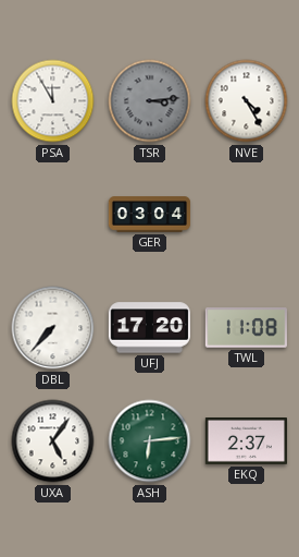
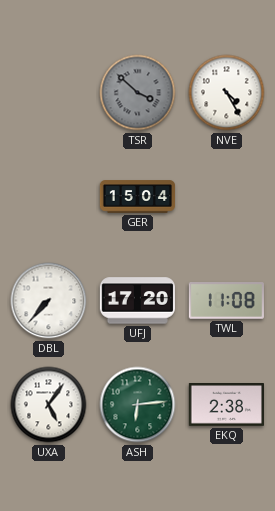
PSA: 11:55 -> none
TSR: 3:14 -> 3:52
GER: 03:04 -> 15:04
EKQ: 2:37 -> 2:38
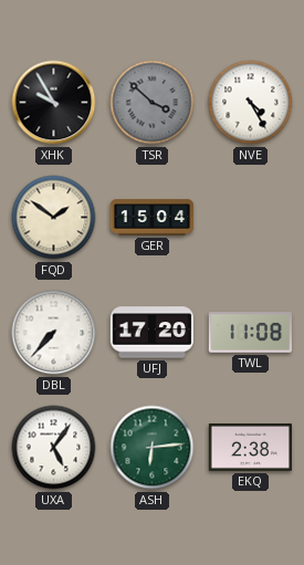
XHK: none -> 9:55
FQD: none -> 1:51
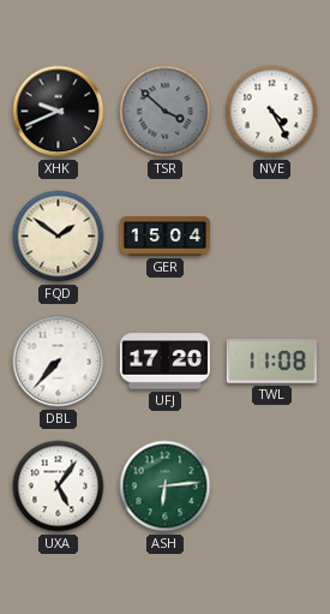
XHK: 9:55 -> 9:41
EKQ: 2:38 -> none
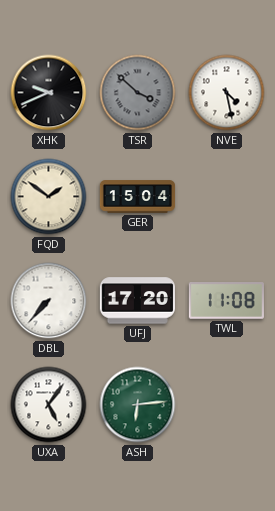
NVE: 4:25 -> 4:28
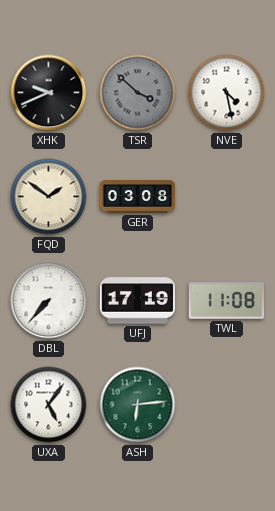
GER: 15:04 -> 03:08
UFJ: 17:20 -> 17:19
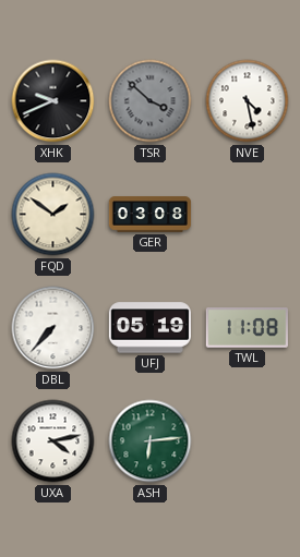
UFJ: 17:19 -> 05:19
UXA: 5:06 -> 4:13
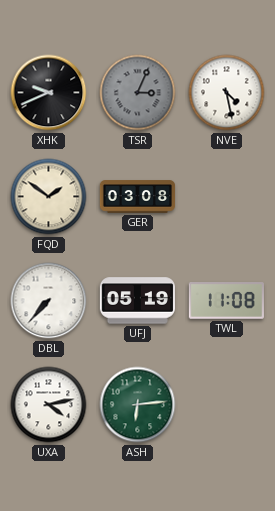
TSR: 3:52 -> 3:04
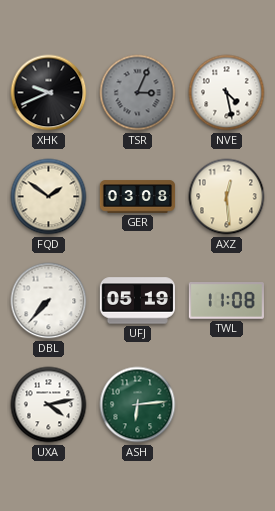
AXZ: none -> 12:29
